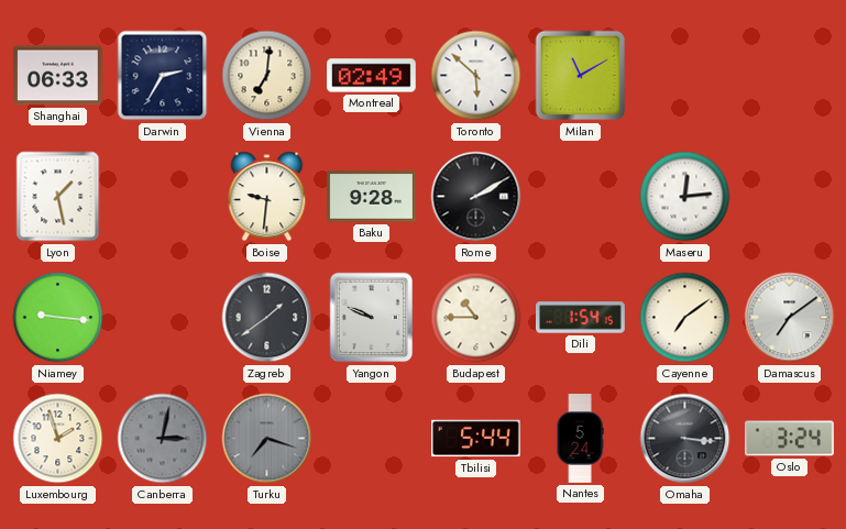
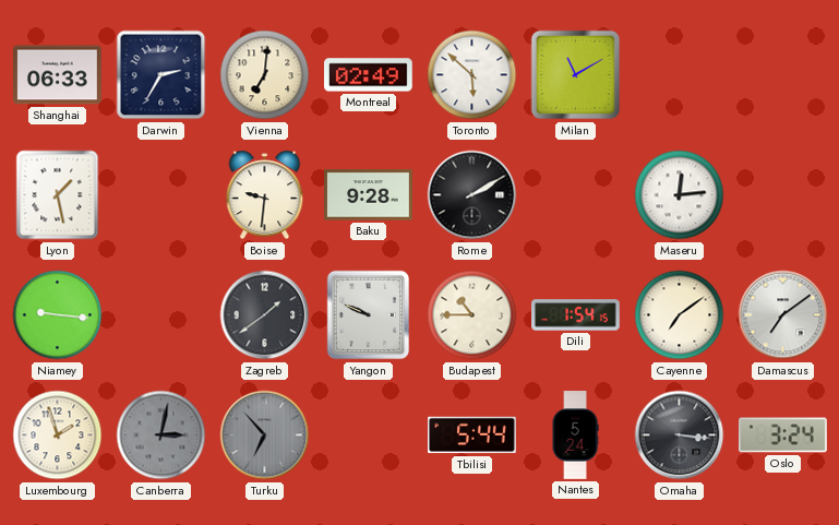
Turku: 7:18 -> 6:53
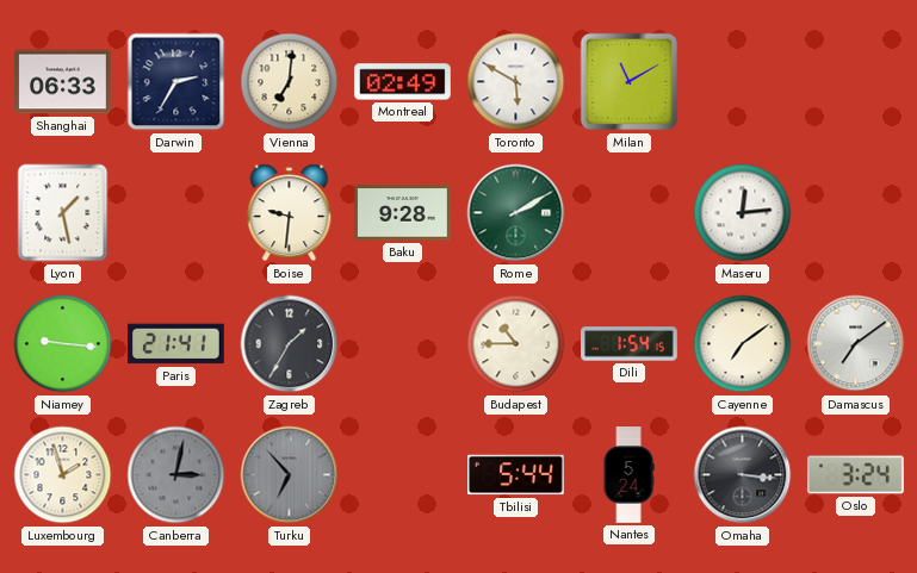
Toronto: 5:52 -> 5:50
Rome dial: black -> green
Paris: none -> 21:41
Zagreb: 1:39 -> 1:35
Yangon: 9:49 -> none
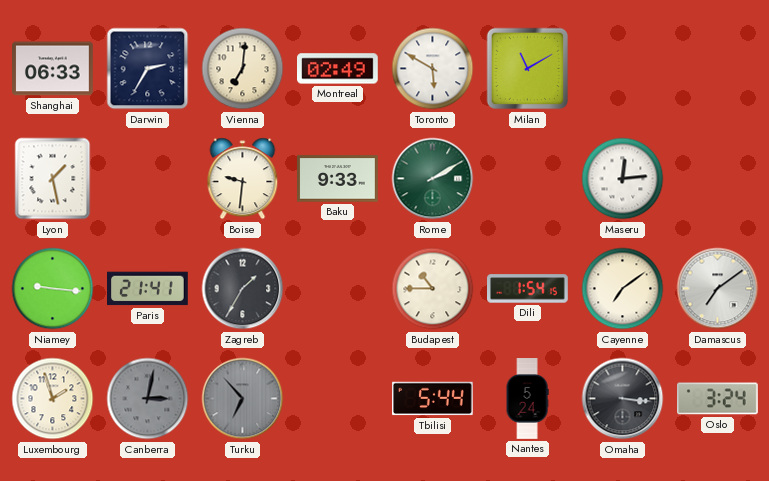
Baku: 9:28 -> 9:33
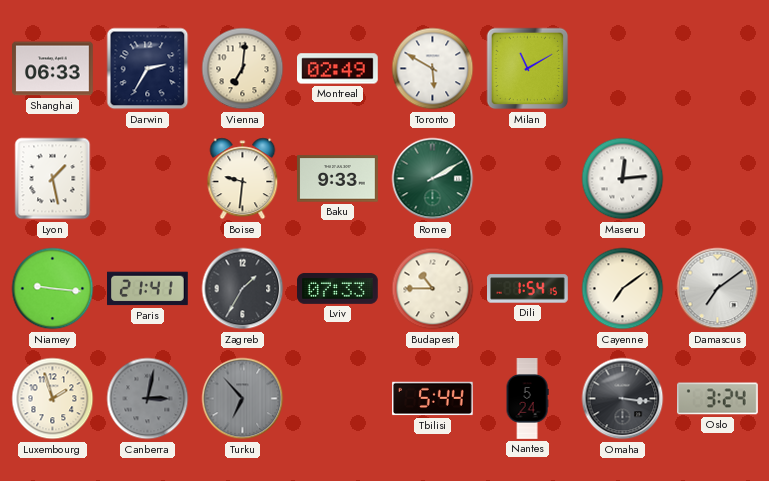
Lviv: none -> 07:33
